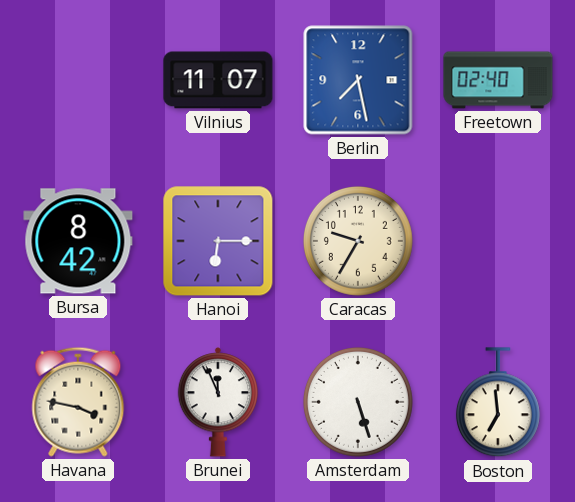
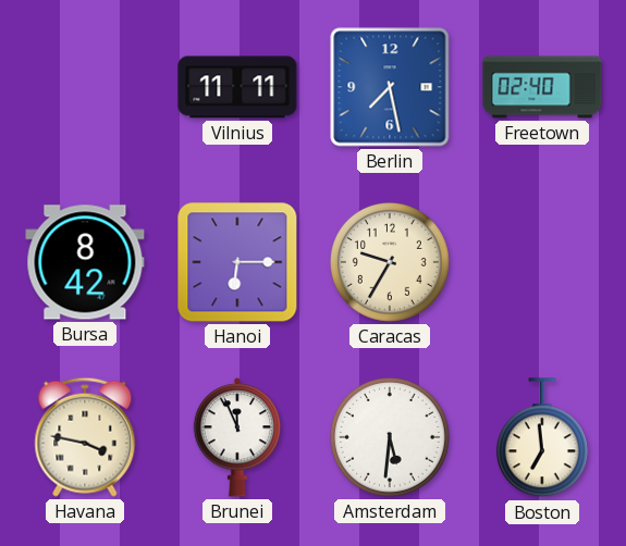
Vilnius: 11:07 -> 11:11
Amsterdam: 5:27 -> 5:31
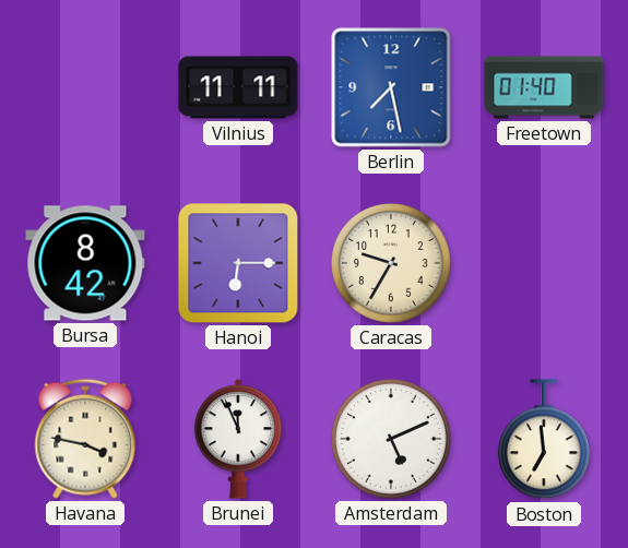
Freetown: 02:40 -> 01:40
Amsterdam: 5:31 -> 5:11
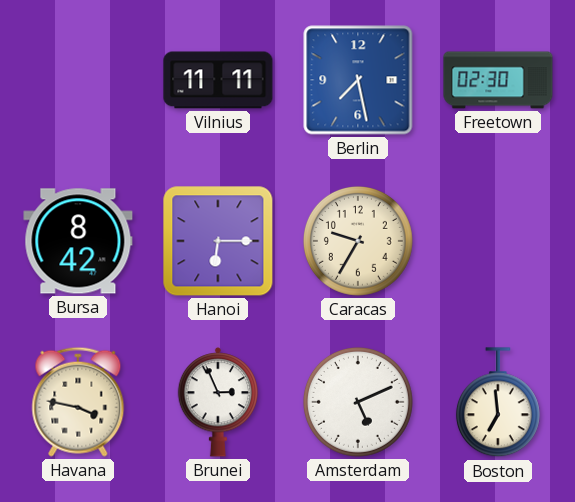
Freetown: 01:40 -> 02:30
Brunei: 11:56 -> 2:56
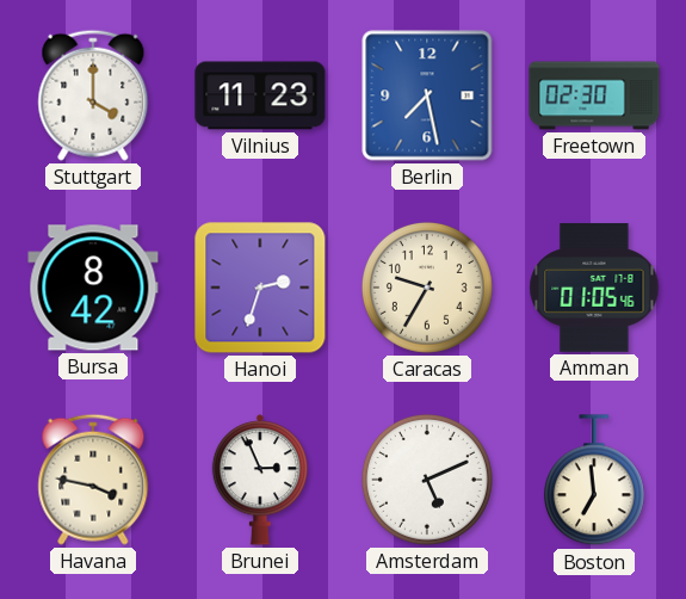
Stuttgart: none -> 4:00
Vilnius: 11:11 -> 11:23
Hanoi: 6:15 -> 2:33
Amman: none -> 01:05
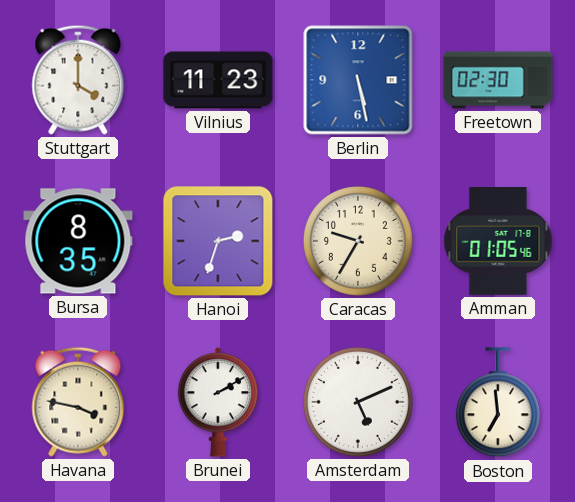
Berlin: 7:28 -> 5:28
Bursa: 8:42 -> 8:35
Brunei: 2:56 -> 2:10
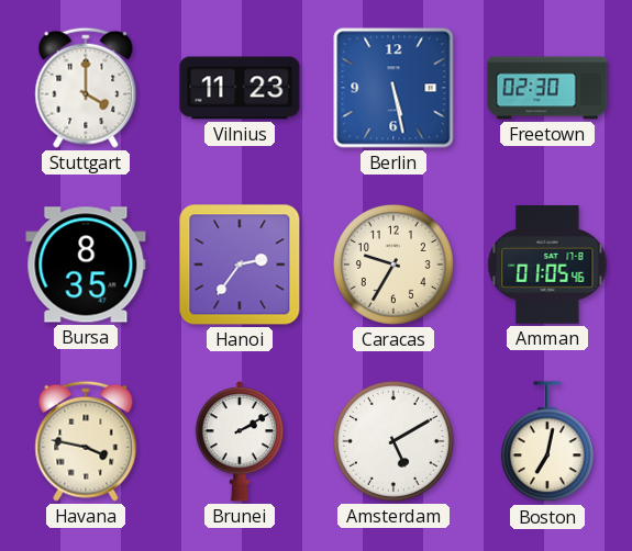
Hanoi: 2:33 -> 2:36
Amsterdam: 5:11 -> 5:10
Boston: 6:59 -> 7:02
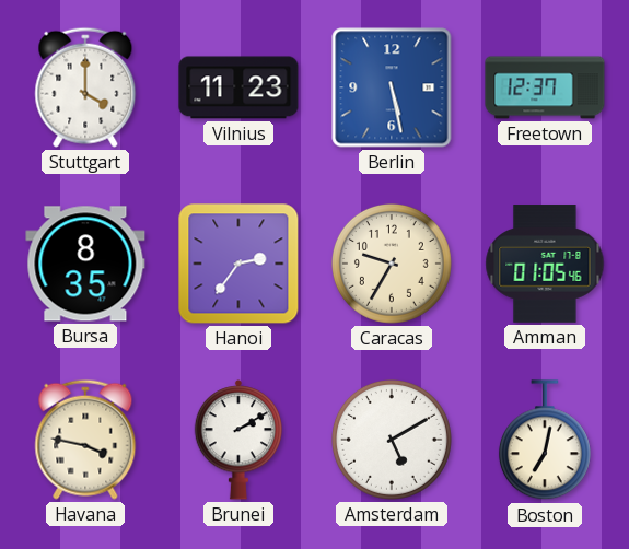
Freetown: 02:30 -> 12:37
